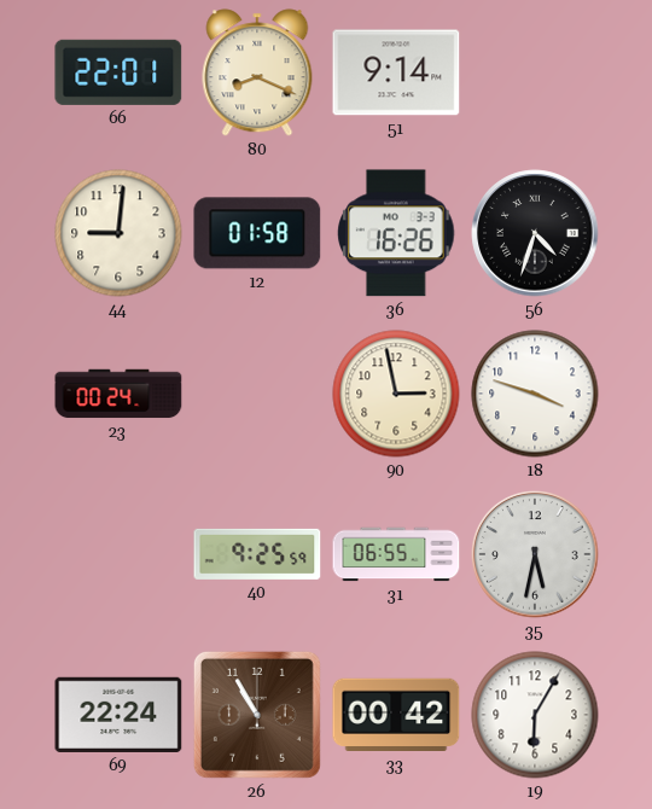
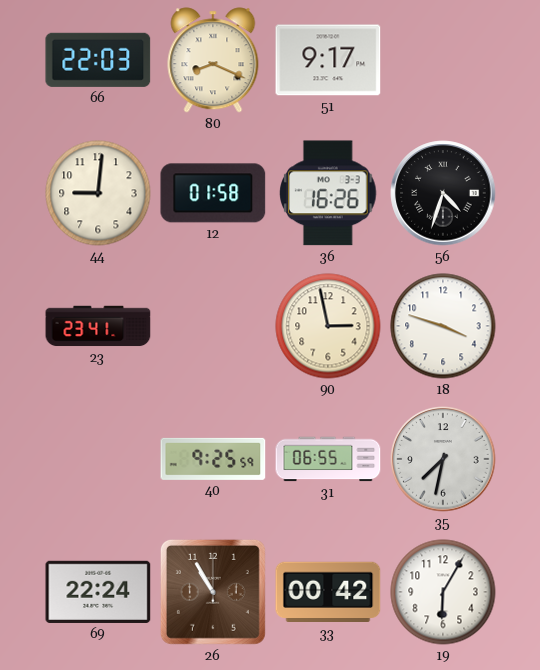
66: 22:01 -> 22:03
51: 9:14 -> 9:17
23: 00:24 -> 23:41
35: 5:32 -> 7:32
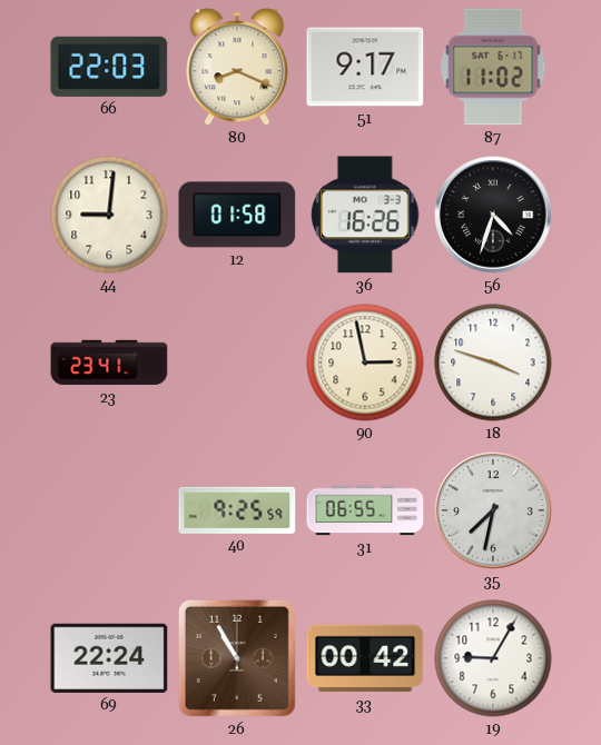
87: none -> 11:02
19: 6:05 -> 9:05
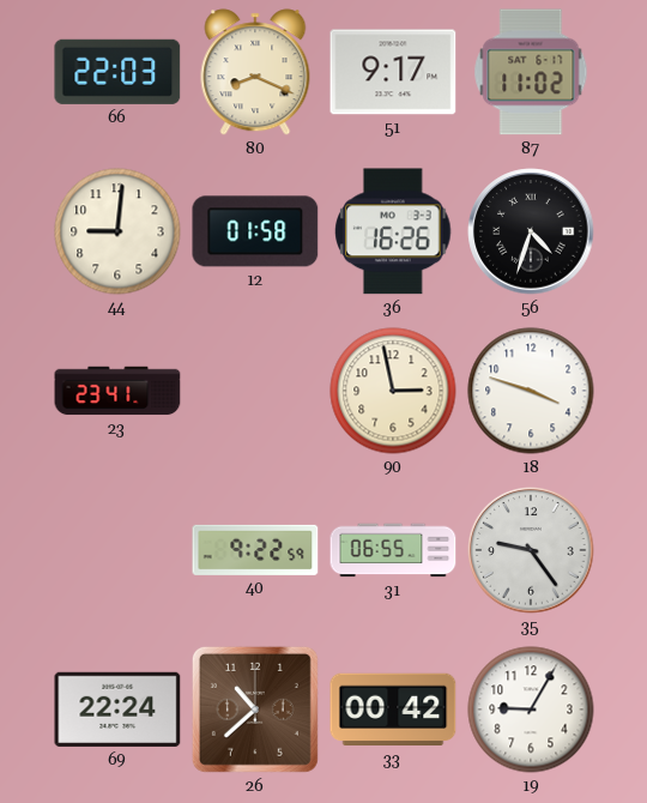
40: 9:25 -> 9:22
35: 7:32 -> 9:24
26: 10:55 -> 10:38
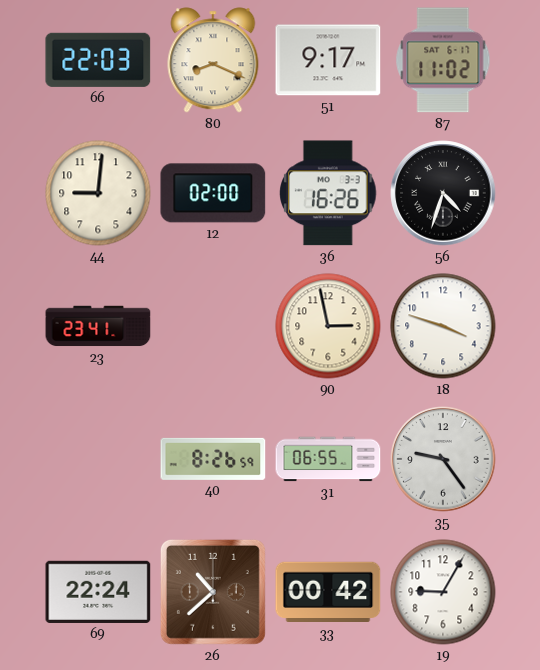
12: 01:58 -> 02:00
40: 9:22 -> 8:26
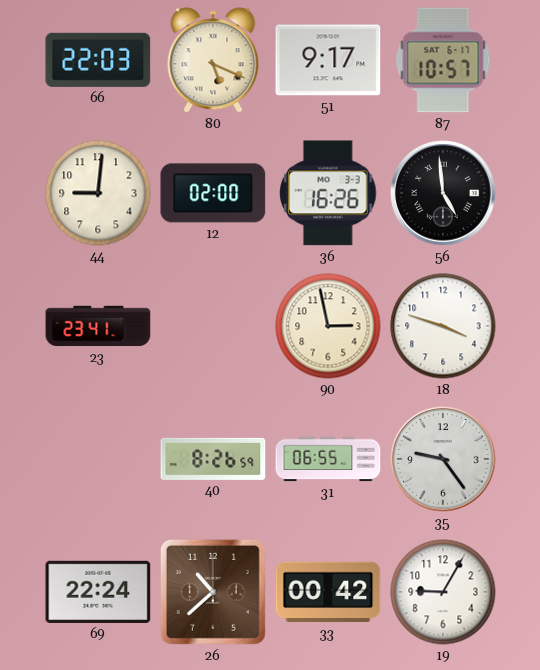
80: 8:19 -> 5:19
87: 11:02 -> 10:57
56: 4:33 -> 4:59
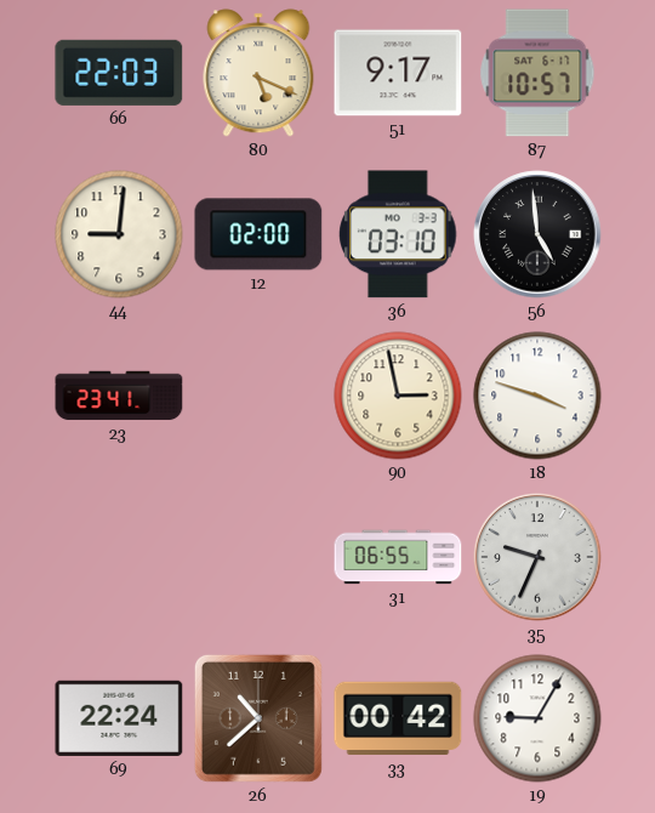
36: 16:26 -> 03:10
40: 8:26 -> none
35: 9:24 -> 9:34
